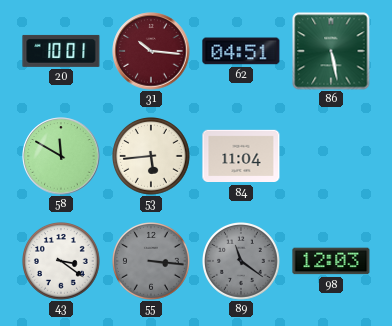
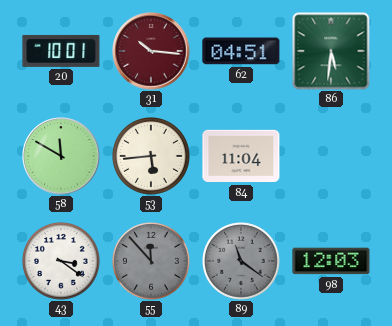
86: 5:28 -> 5:31
55: 3:16 -> 11:53
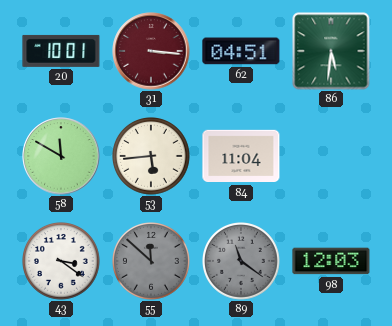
31: 10:16 -> 3:16
55: 11:53 -> 11:52
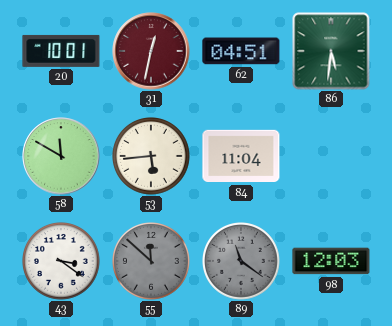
31: 3:16 -> 12:32
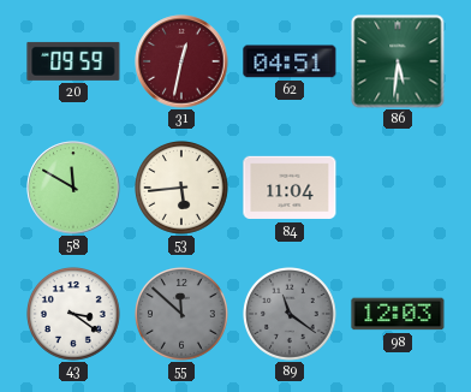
20: 10:01 -> 09:59
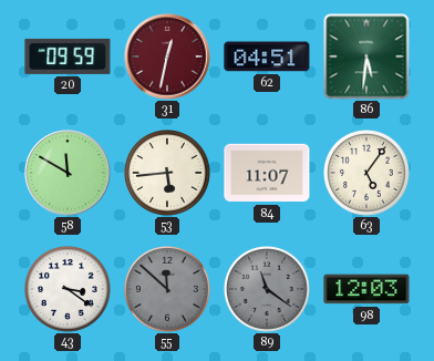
84: 11:04 -> 11:07
63: none -> 5:06
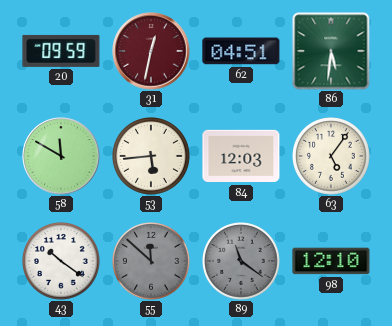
84: 11:07 -> 12:03
43: 3:21 -> 10:21
98: 12:03 -> 12:10
